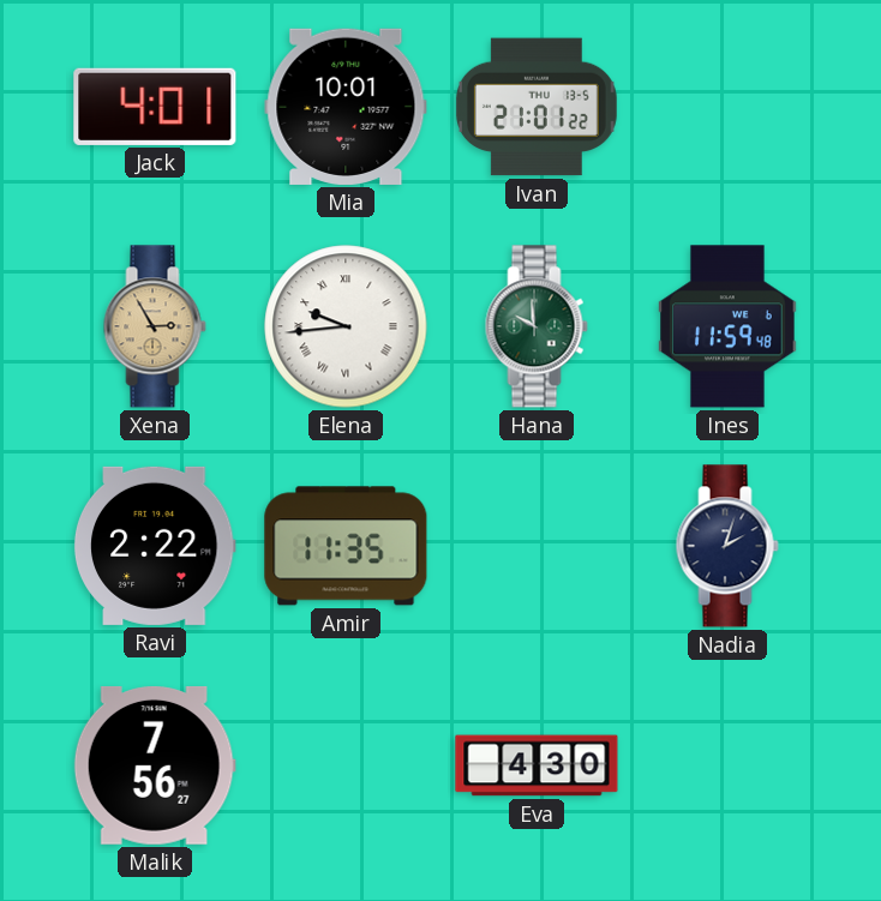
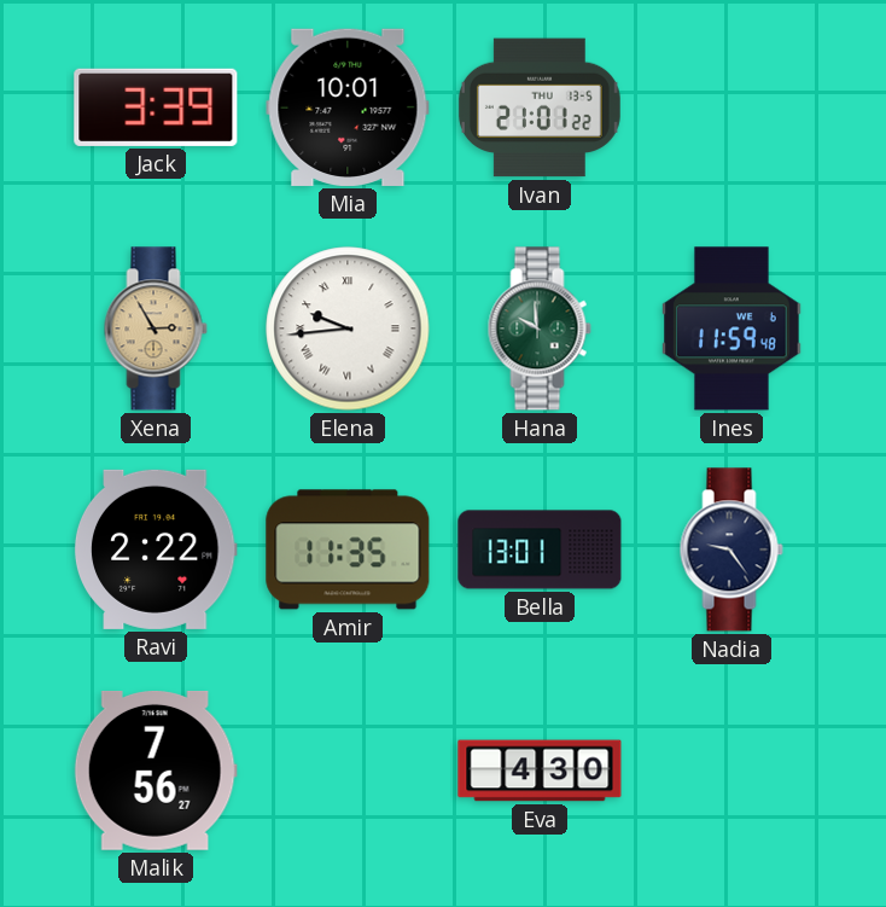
Jack: 4:01 -> 3:39
Bella: none -> 13:01
Nadia: 2:03 -> 9:24
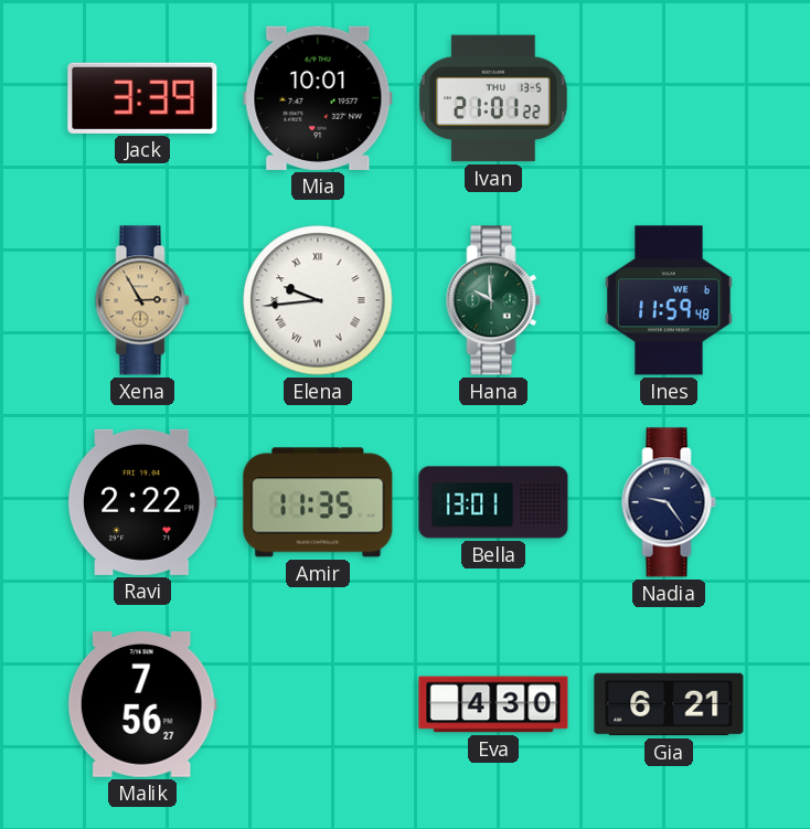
Gia: none -> 6:21
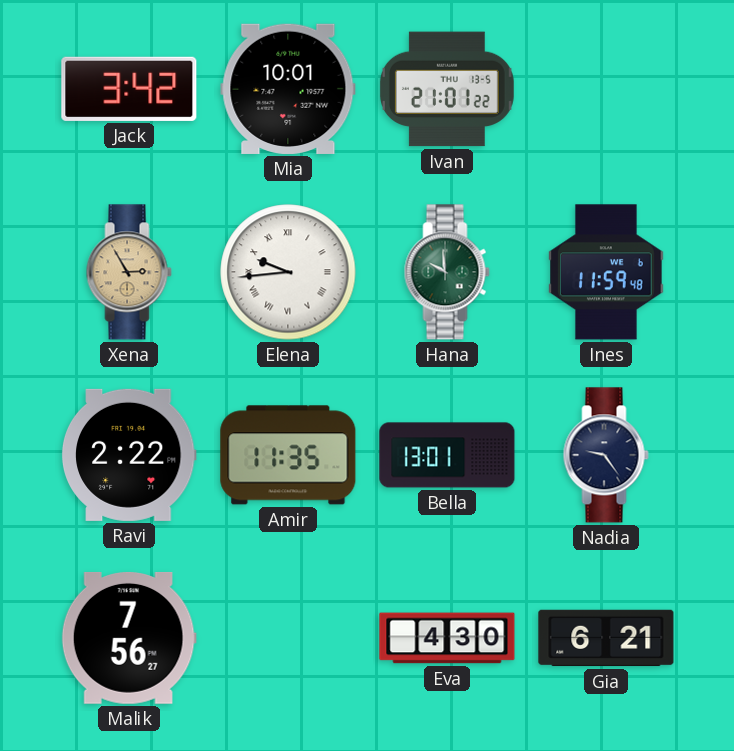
Jack: 3:39 -> 3:42
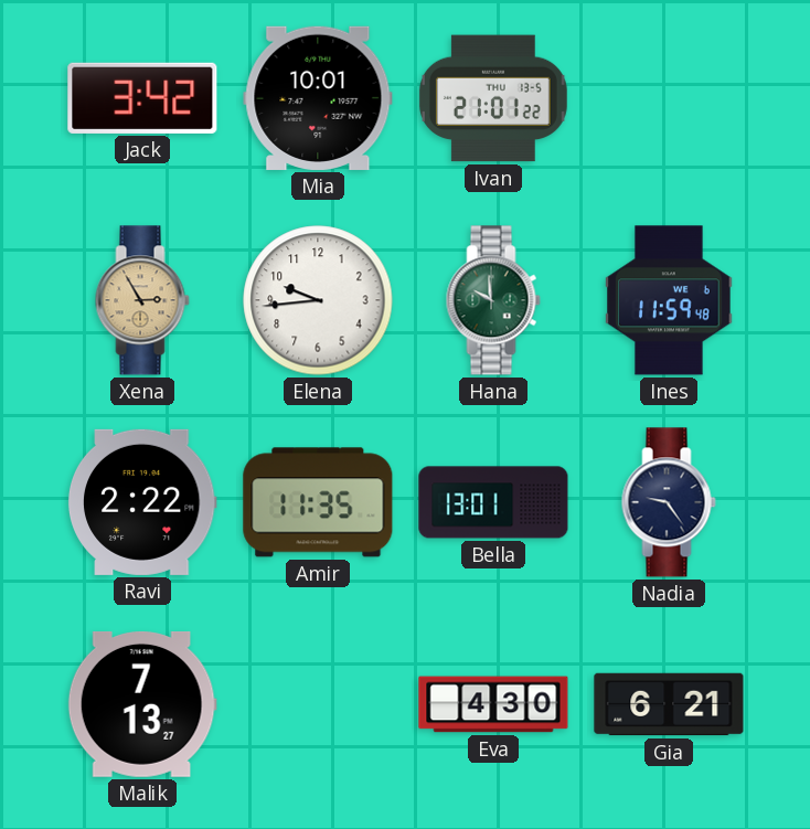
Elena numerals: Roman -> Arabic
Malik: 7:56 -> 7:13
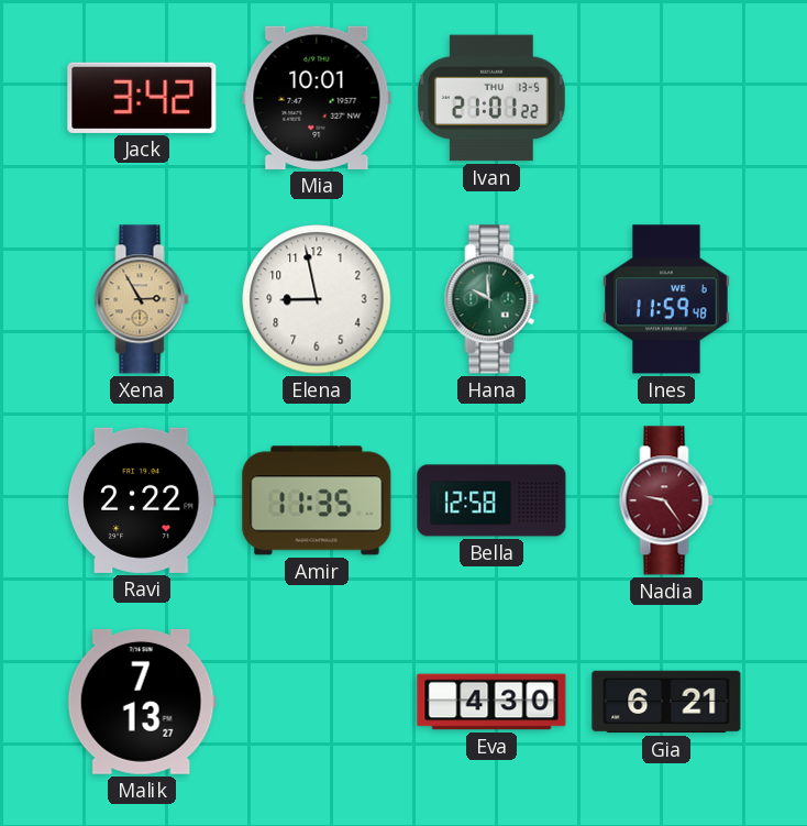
Elena: 9:44 -> 8:58
Bella: 13:01 -> 12:58
Nadia dial: navy -> burgundy
